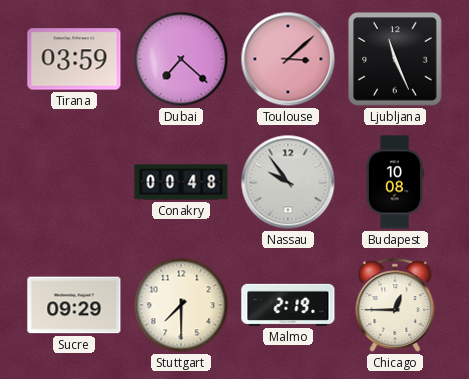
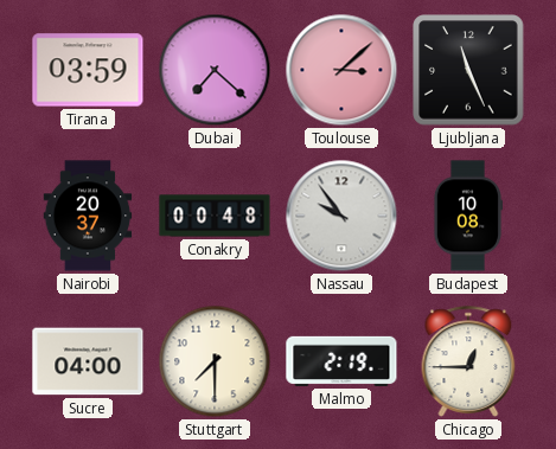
Nairobi: none -> 20:37
Sucre: 09:29 -> 04:00
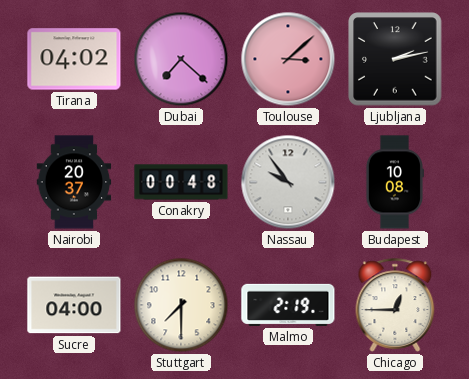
Tirana: 03:59 -> 04:02
Ljubljana: 11:26 -> 2:13
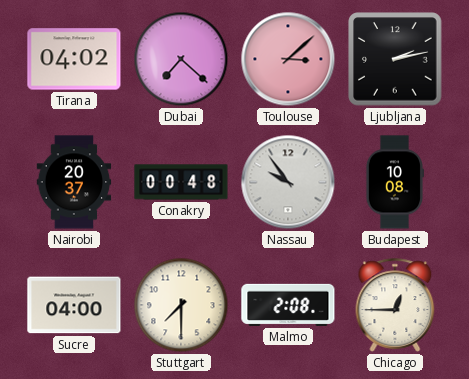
Malmo: 2:19 -> 2:08
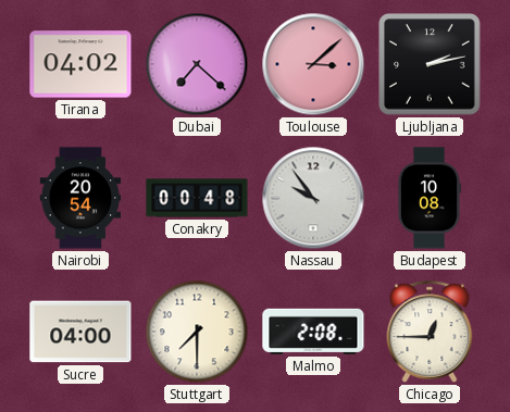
Nairobi: 20:37 -> 20:54
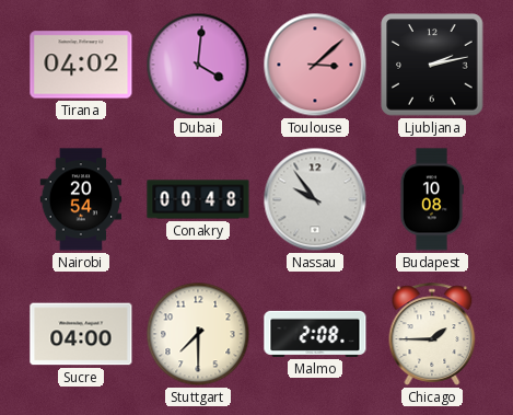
Dubai: 7:22 -> 4:01
Chicago: 12:45 -> 1:45
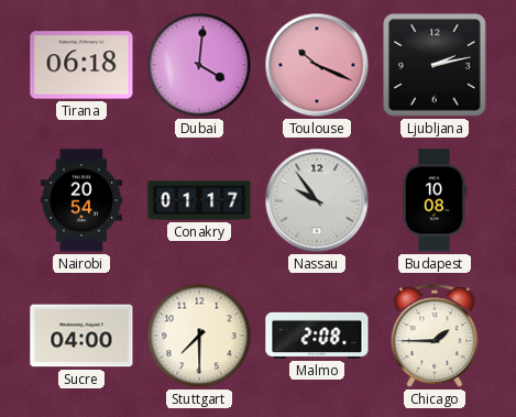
Tirana: 04:02 -> 06:18
Toulouse: 3:08 -> 10:19
Conakry: 00:48 -> 01:17
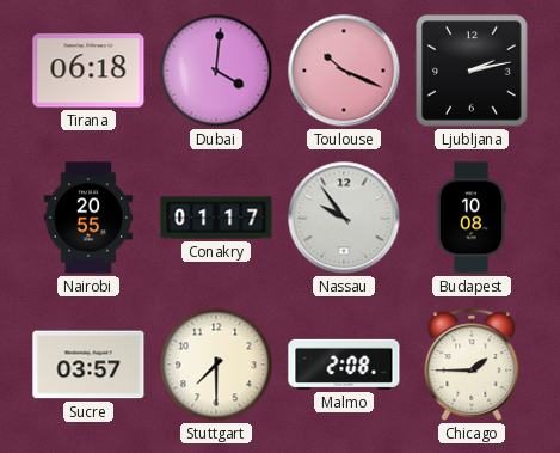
Nairobi: 20:54 -> 20:55
Sucre: 04:00 -> 03:57
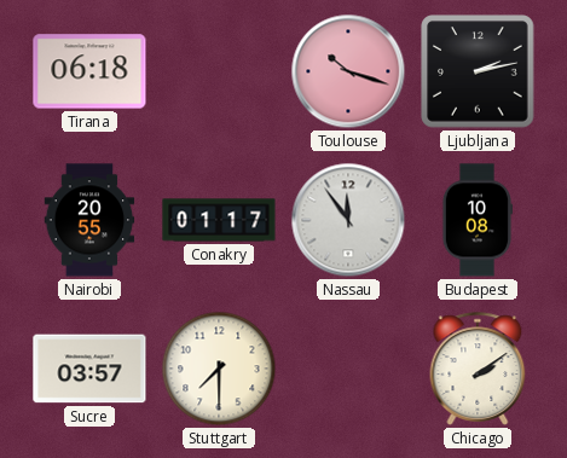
Dubai: 4:01 -> none
Toulouse: 10:19 -> 10:18
Nassau: 9:54 -> 11:54
Malmo: 2:08 -> none
Chicago: 1:45 -> 2:09
